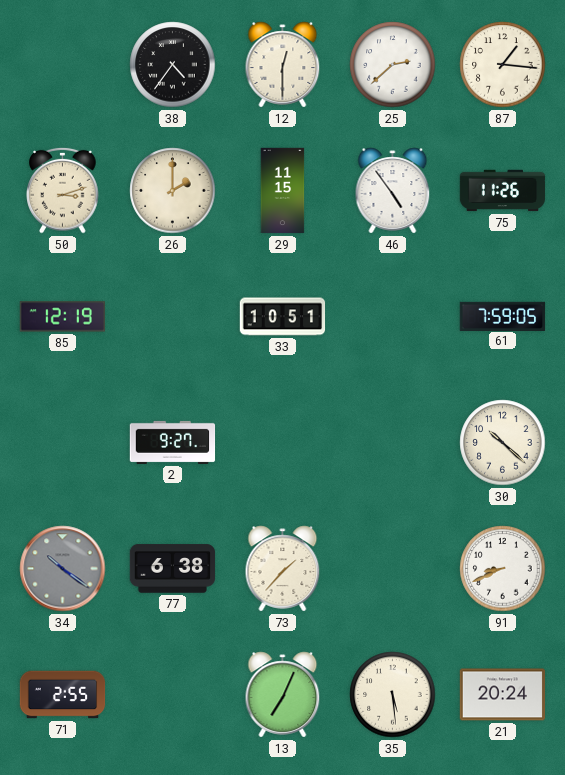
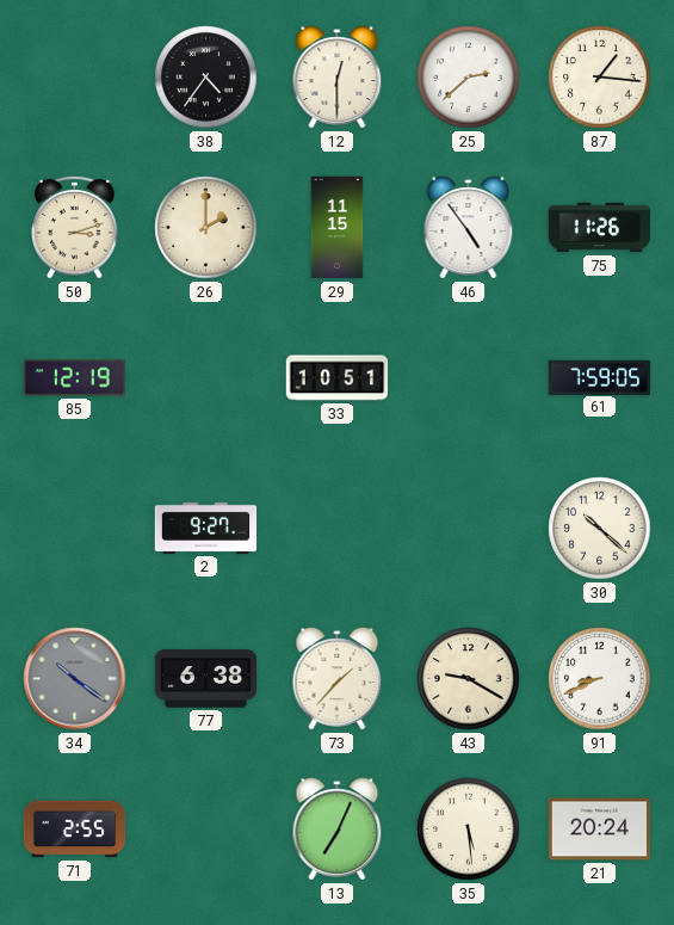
43: none -> 9:20
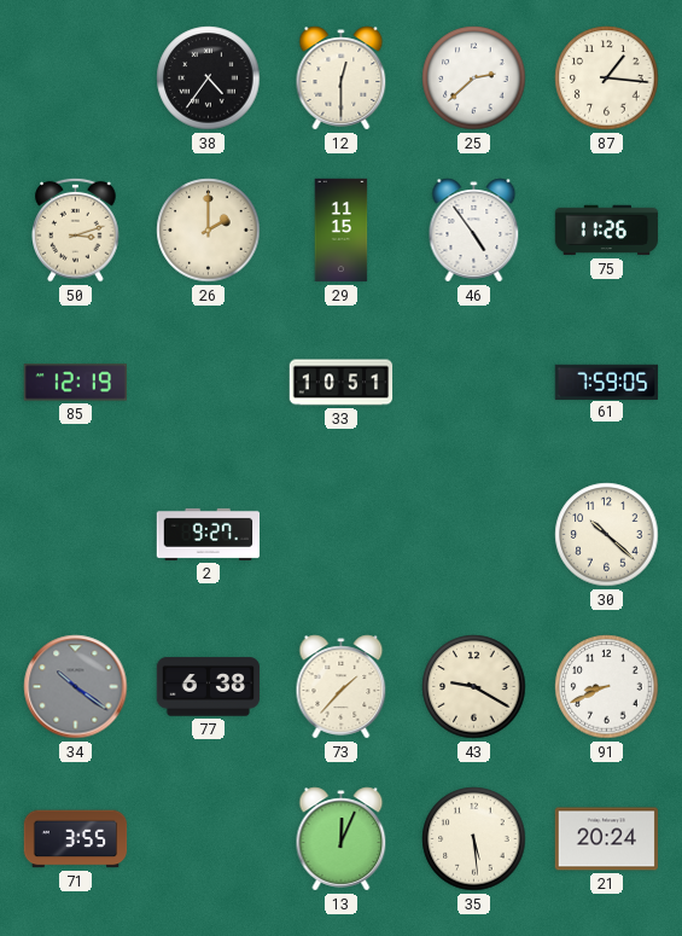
71: 2:55 -> 3:55
13: 7:04 -> 12:04
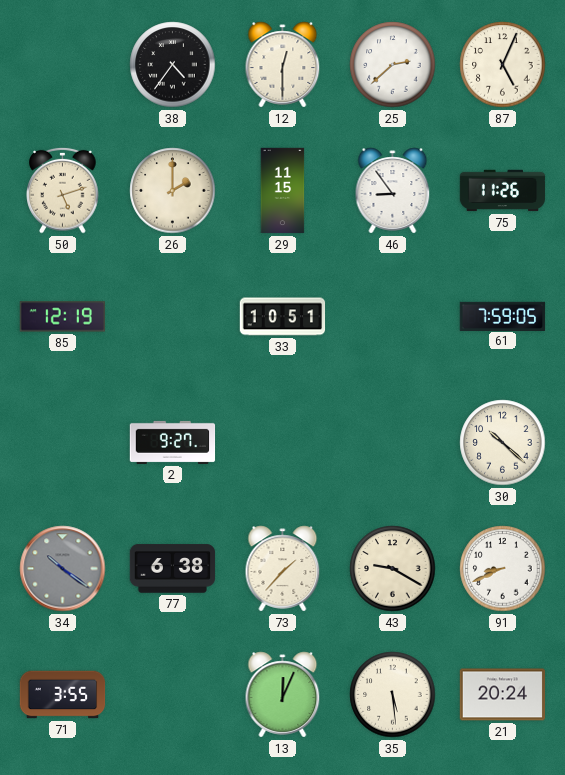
87: 1:16 -> 5:04
50: 3:12 -> 5:12
46: 4:54 -> 8:54
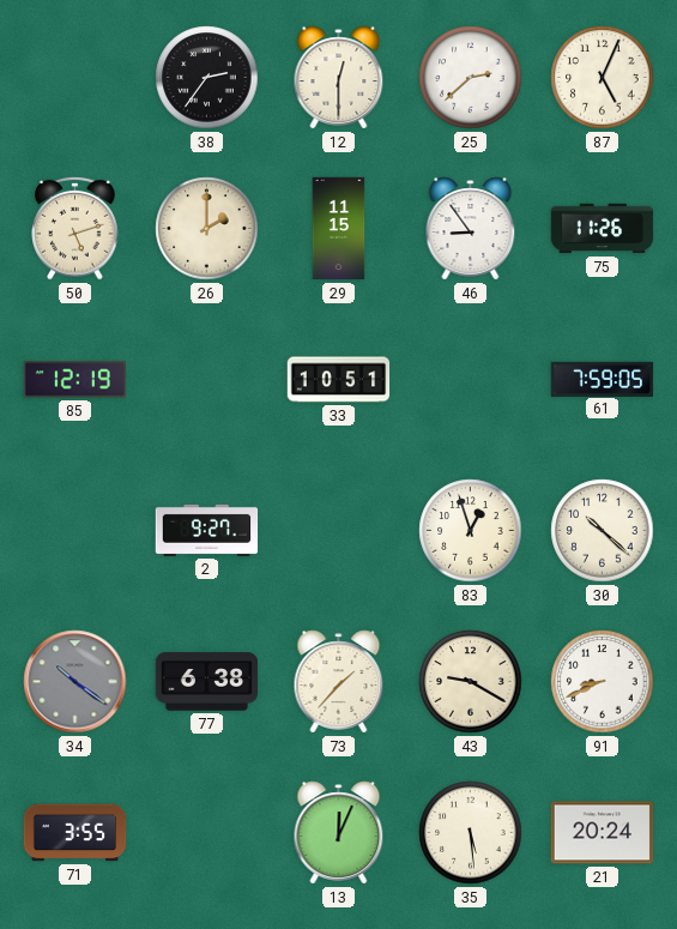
38: 4:36 -> 2:36
83: none -> 12:57
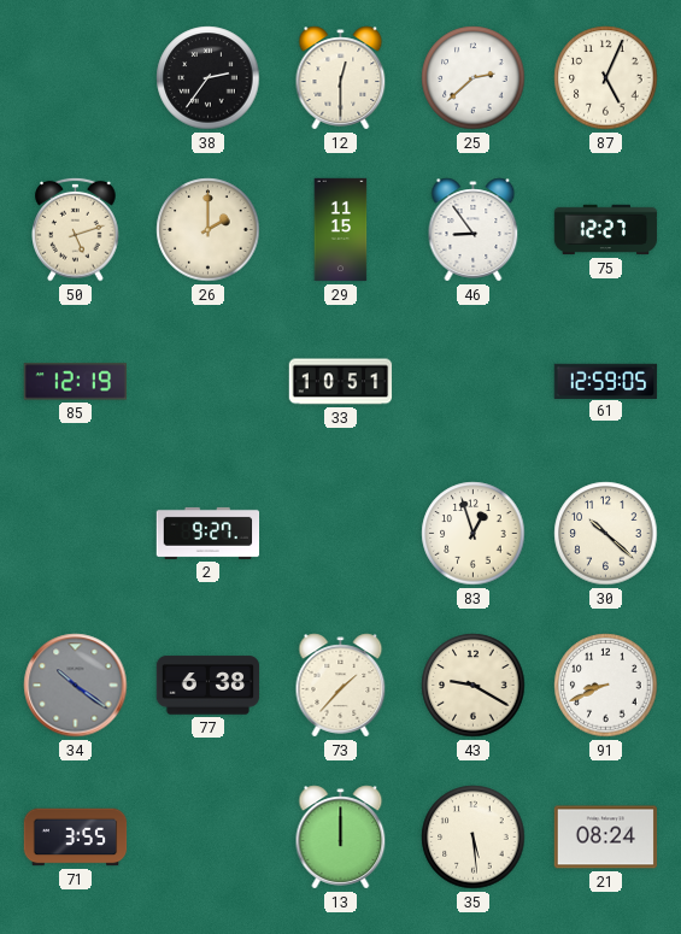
75: 11:26 -> 12:27
61: 7:59 -> 12:59
13: 12:04 -> 12:00
21: 20:24 -> 08:24
